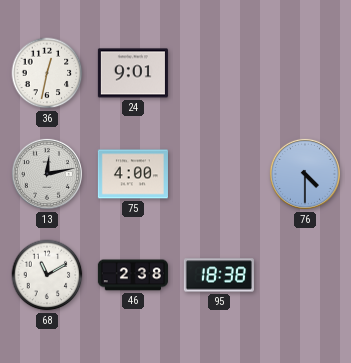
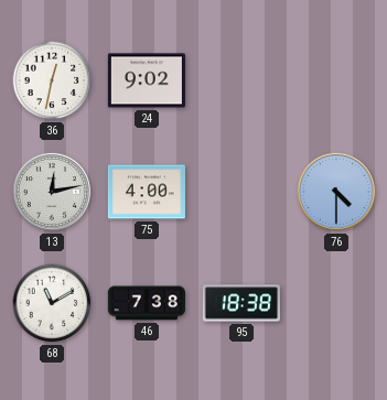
24: 9:01 -> 9:02
46: 2:38 -> 7:38
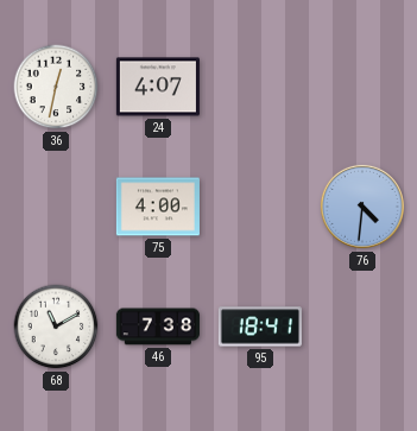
24: 9:02 -> 4:07
13: 12:13 -> none
76: 4:30 -> 4:31
95: 18:38 -> 18:41
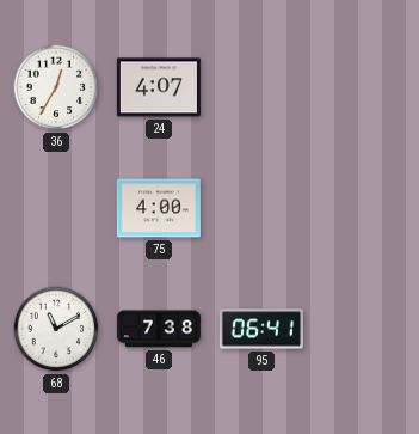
36: 12:32 -> 12:35
76: 4:31 -> none
95: 18:41 -> 06:41
